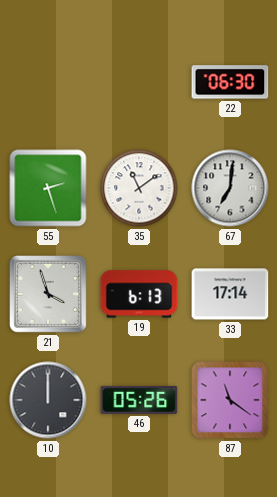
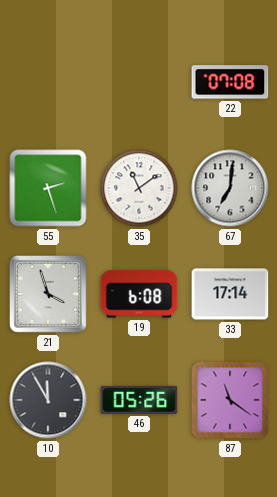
22: 06:30 -> 07:08
19: 6:13 -> 6:08
10: 12:00 -> 11:55
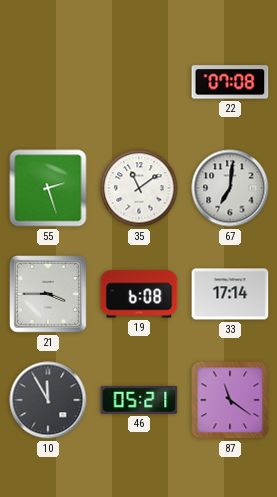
21: 3:57 -> 3:45
46: 05:26 -> 05:21
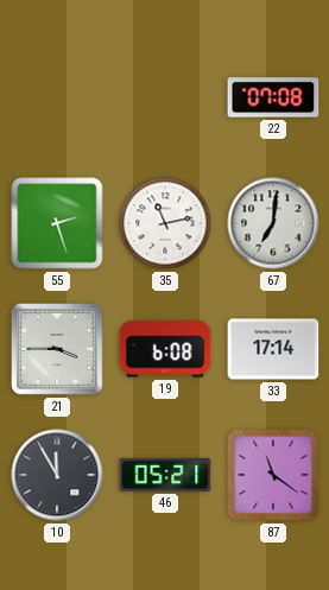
35: 11:09 -> 11:13
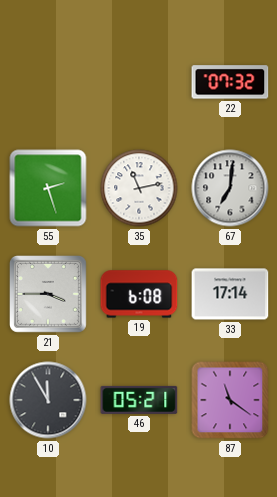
22: 07:08 -> 07:32
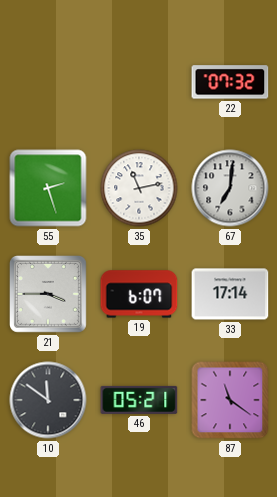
19: 6:08 -> 6:07
10: 11:55 -> 11:51
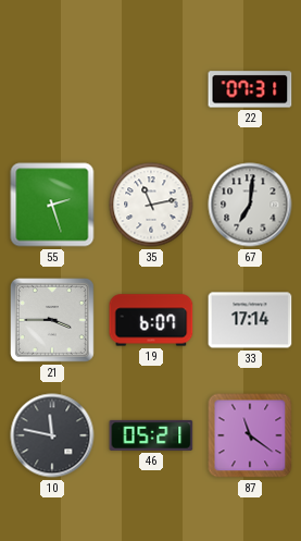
22: 07:32 -> 07:31
10: 11:51 -> 11:47
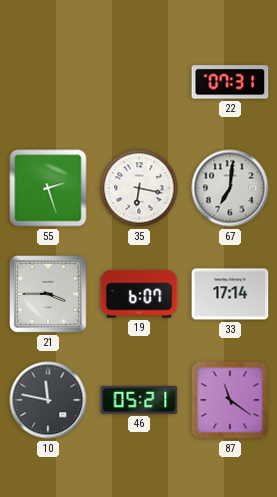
35: 11:13 -> 6:17
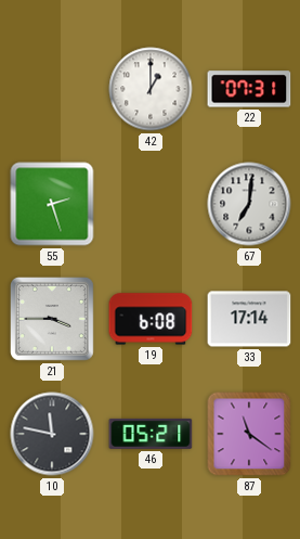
42: none -> 1:00
35: 6:17 -> none
19: 6:07 -> 6:08
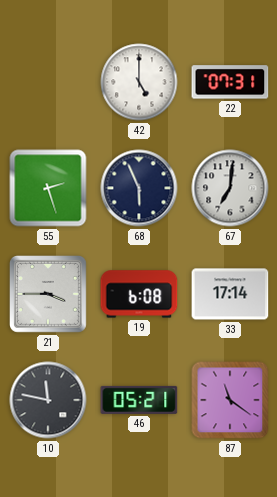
42: 1:00 -> 5:00
68: none -> 5:56
